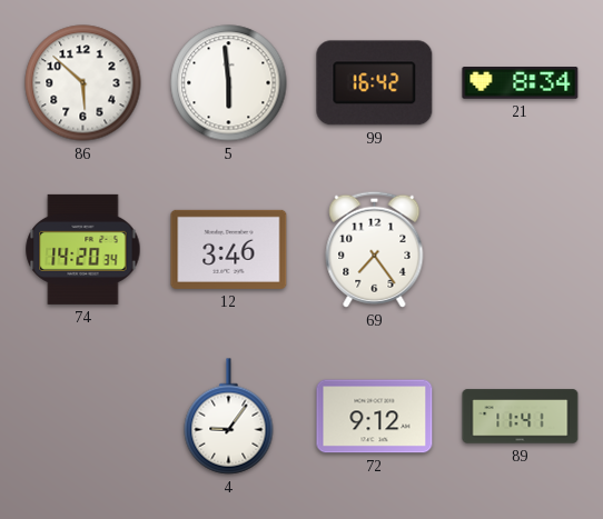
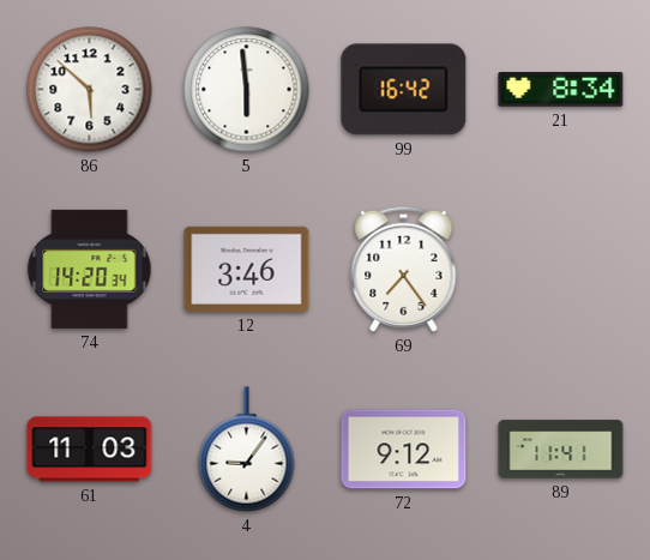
61: none -> 11:03
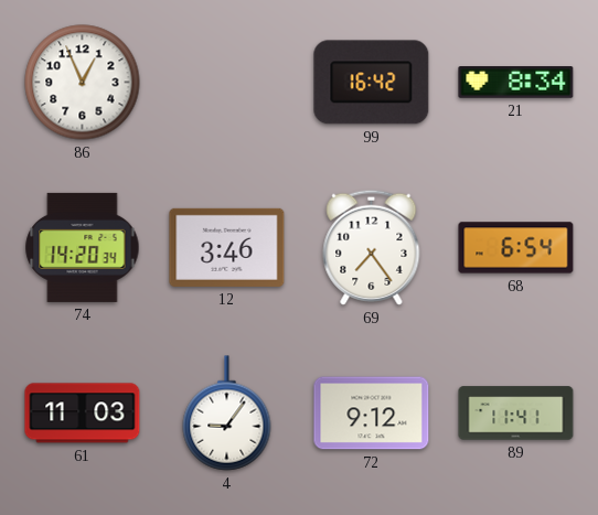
86: 5:52 -> 12:56
5: 5:59 -> none
68: none -> 6:54
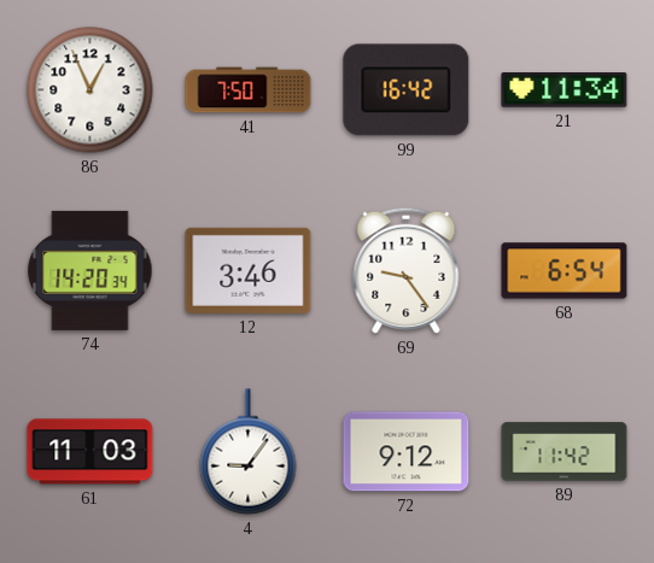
41: none -> 7:50
21: 8:34 -> 11:34
69: 7:24 -> 9:24
89: 11:41 -> 11:42
